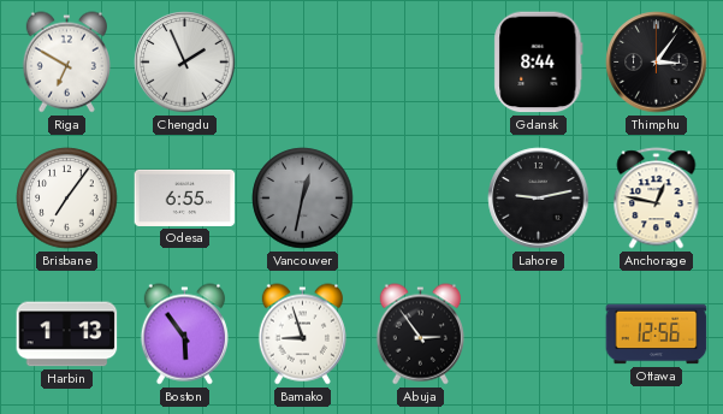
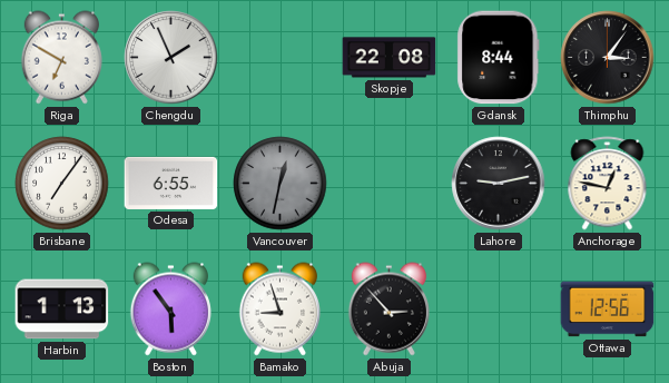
Skopje: none -> 22:08
Abuja: 2:54 -> 2:53
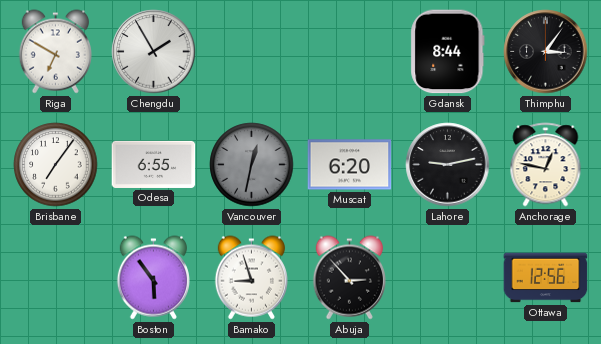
Chengdu: 1:56 -> 1:55
Skopje: 22:08 -> none
Muscat: none -> 6:20
Harbin: 1:13 -> none
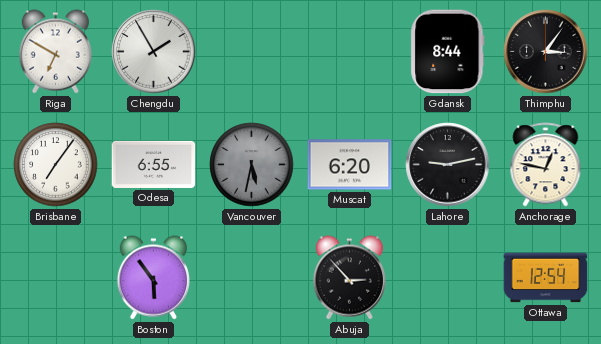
Vancouver: 12:32 -> 5:32
Bamako: 8:57 -> none
Ottawa: 12:56 -> 12:54
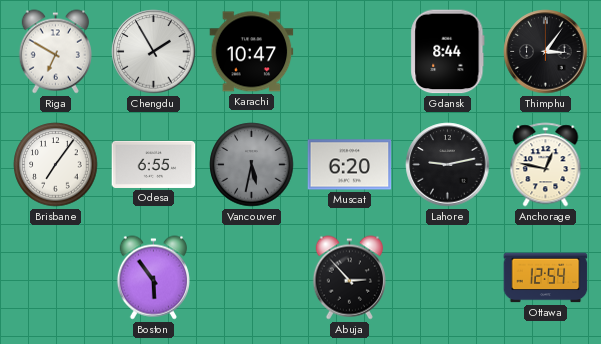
Karachi: none -> 10:47
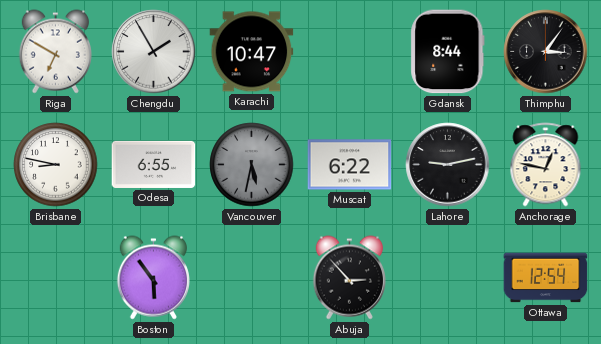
Brisbane: 7:06 -> 8:47
Muscat: 6:20 -> 6:22
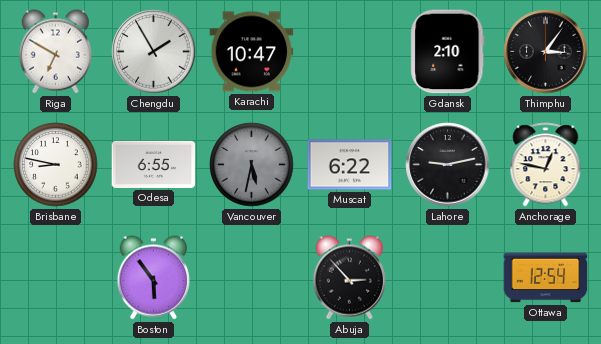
Gdansk: 8:44 -> 2:10
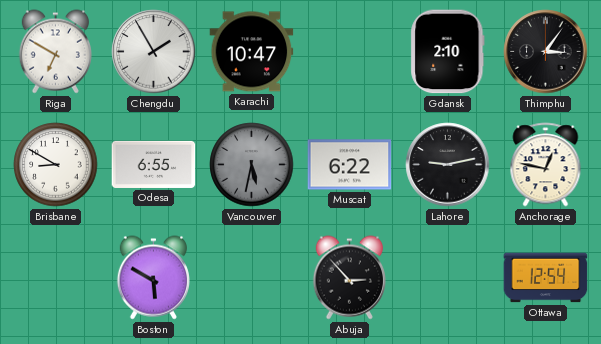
Brisbane: 8:47 -> 8:50
Boston: 5:54 -> 5:50
